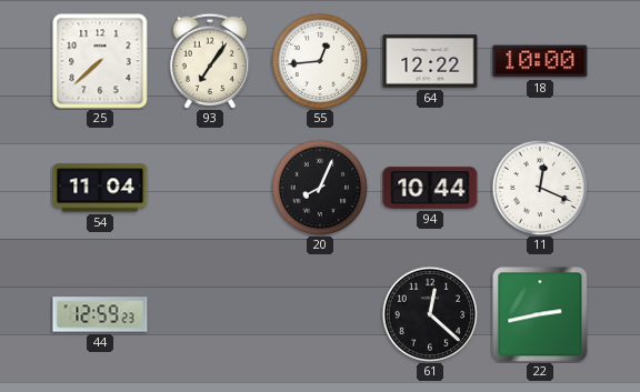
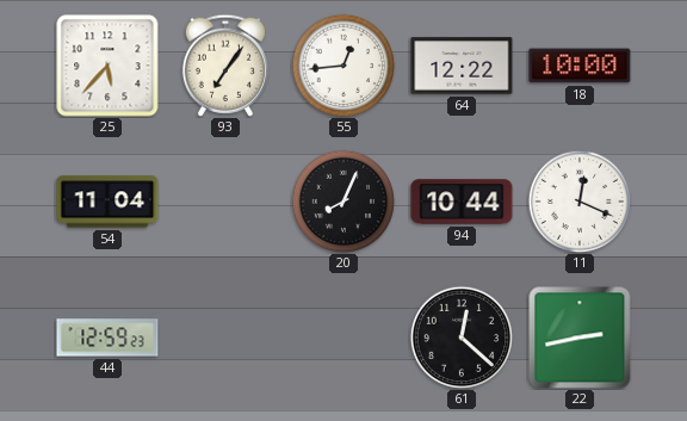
25: 7:38 -> 5:37
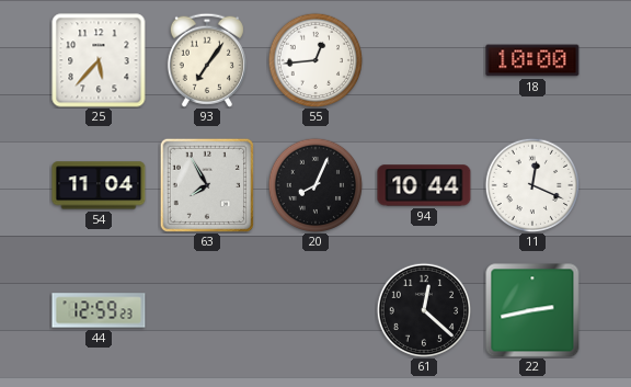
64: 12:22 -> none
63: none -> 7:55
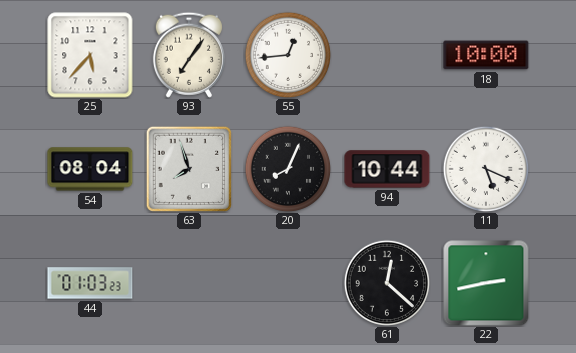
54: 11:04 -> 08:04
63: 7:55 -> 7:57
11: 12:19 -> 5:19
44: 12:59 -> 01:03
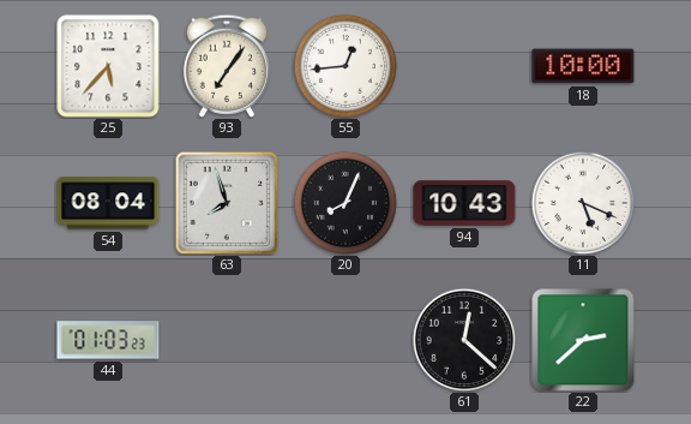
94: 10:44 -> 10:43
22: 2:43 -> 2:38
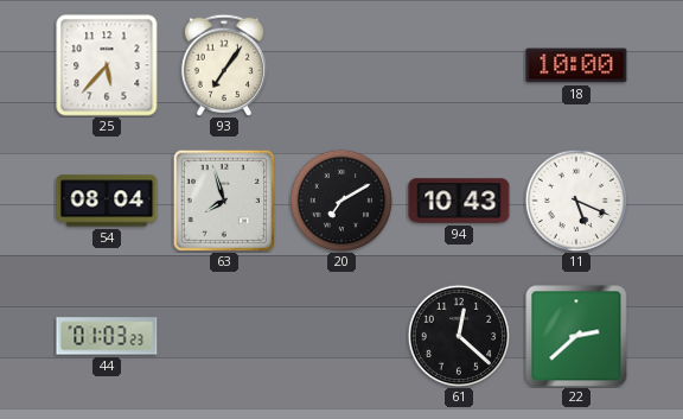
55: 12:44 -> none
20: 8:04 -> 7:10
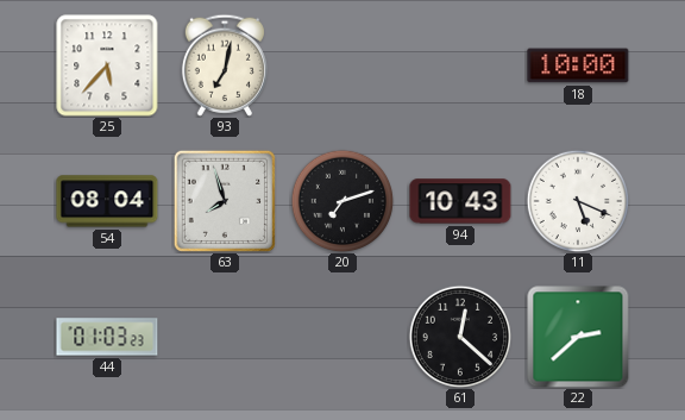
93: 7:06 -> 7:02
20: 7:10 -> 7:12
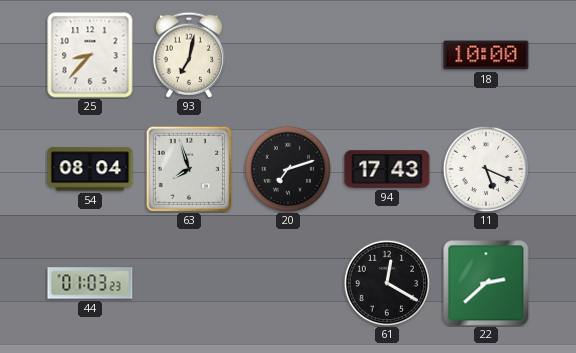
25: 5:37 -> 8:37
94: 10:43 -> 17:43
61: 12:22 -> 12:20
